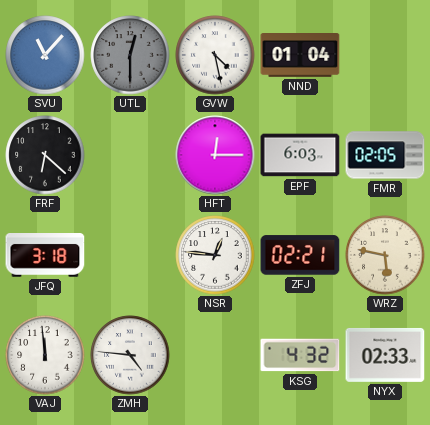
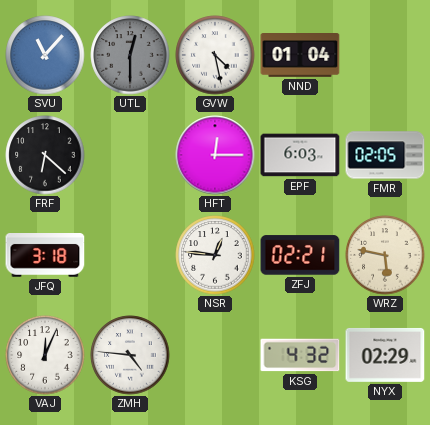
VAJ: 11:59 -> 12:04
NYX: 02:33 -> 02:29
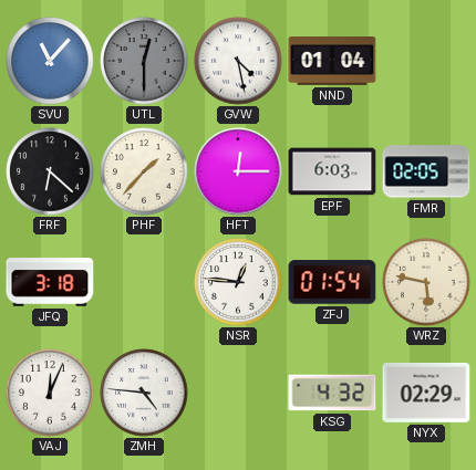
PHF: none -> 1:37
ZFJ: 02:21 -> 01:54
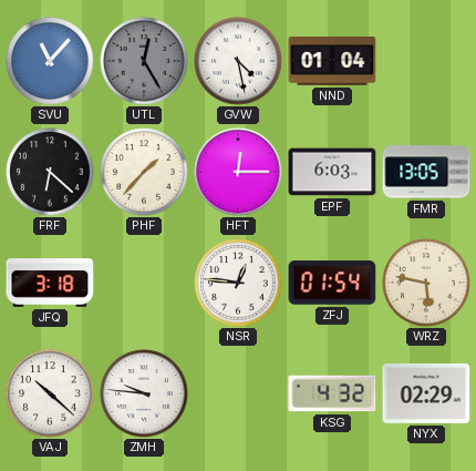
UTL: 12:30 -> 12:25
FMR: 02:05 -> 13:05
VAJ: 12:04 -> 10:22
ZMH: 4:46 -> 9:46
